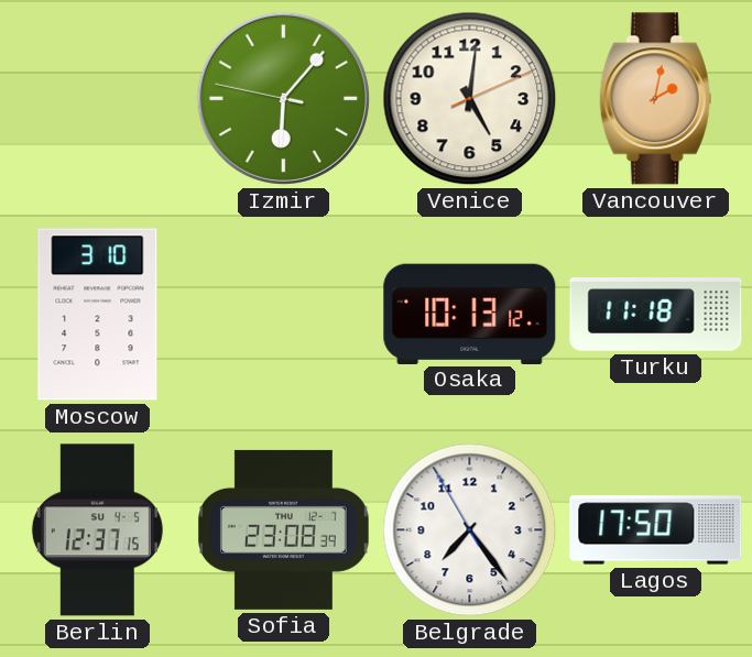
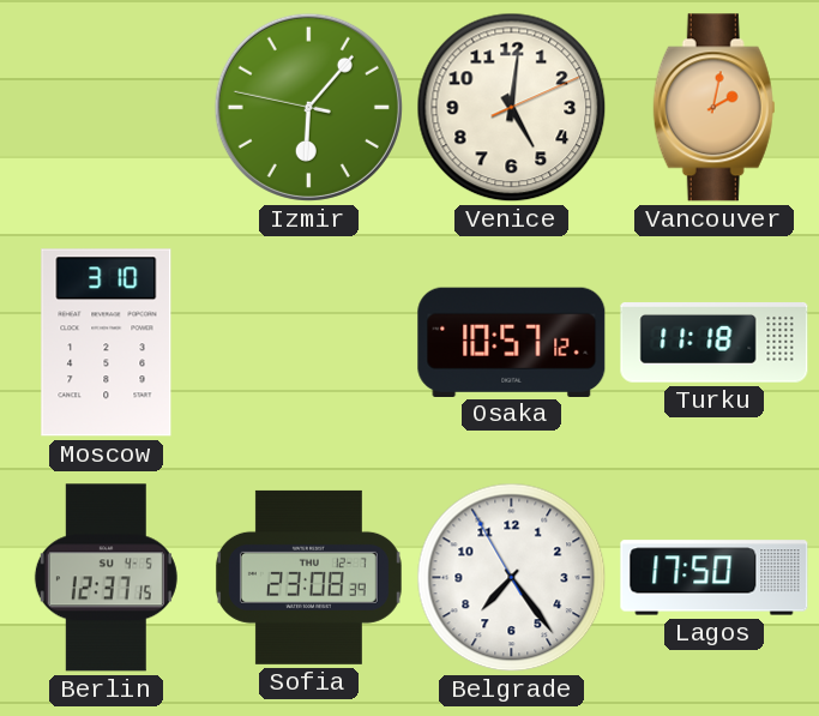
Osaka: 10:13 -> 10:57
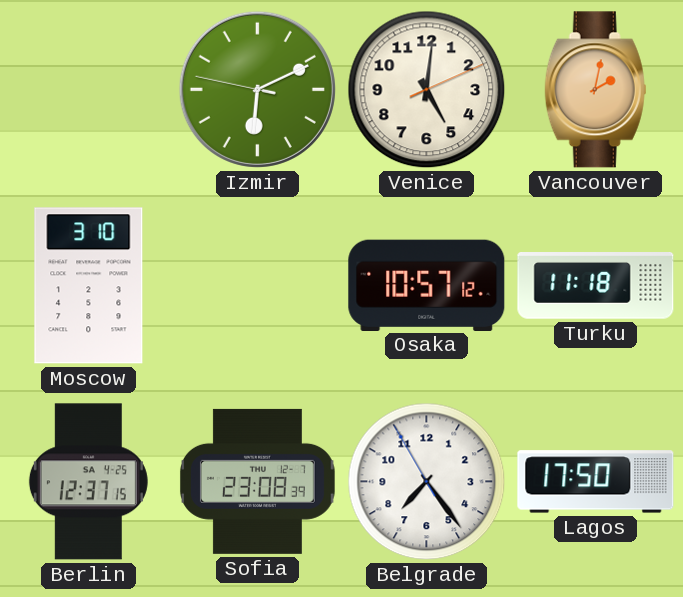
Izmir: 6:06 -> 6:10
Berlin date: SU 4-5 -> SA 4-25
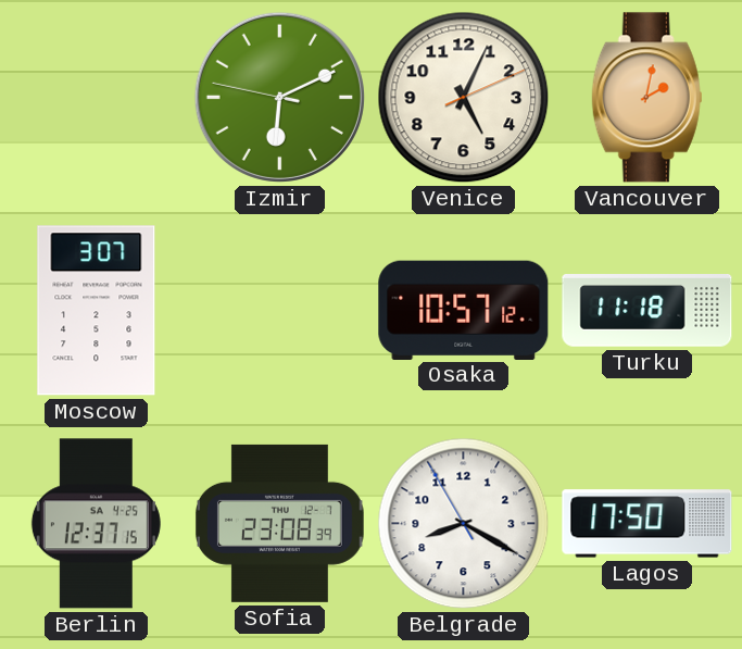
Venice: 5:01 -> 5:04
Moscow: 3:10 -> 3:07
Belgrade: 7:23 -> 8:19
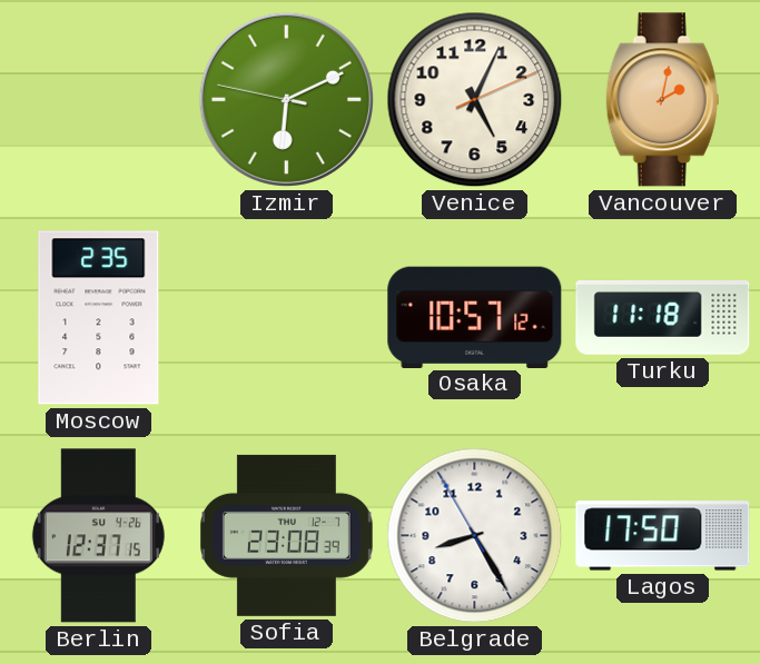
Moscow: 3:07 -> 2:35
Berlin date: SA 4-25 -> SU 4-26
Belgrade: 8:19 -> 8:24
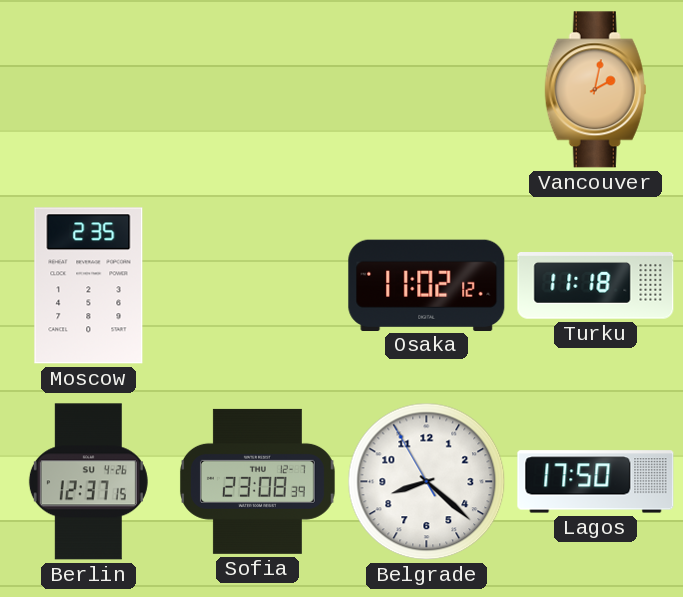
Izmir: 6:10 -> none
Venice: 5:04 -> none
Osaka: 10:57 -> 11:02
Belgrade: 8:24 -> 8:21
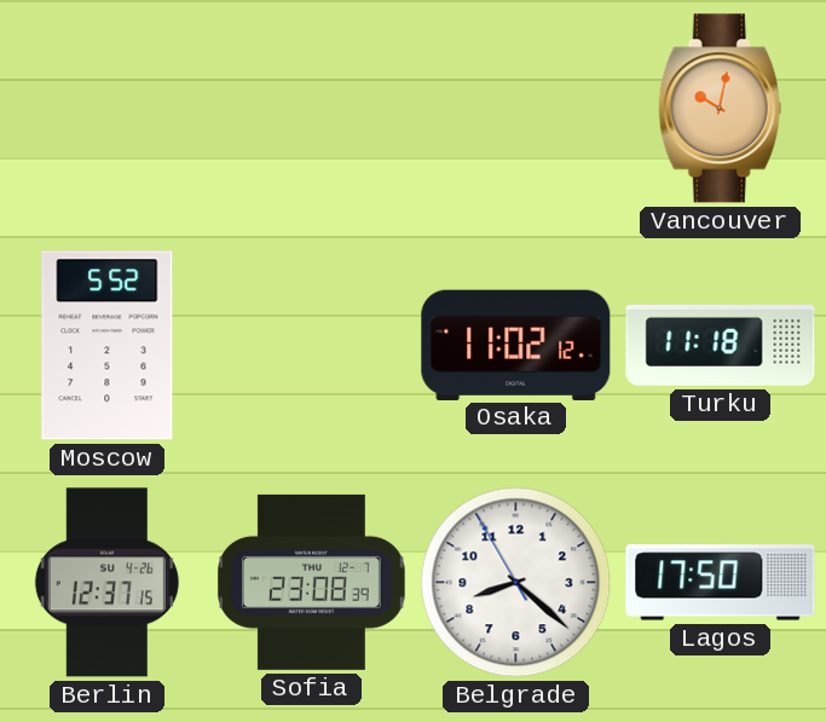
Vancouver: 2:02 -> 10:02
Moscow: 2:35 -> 5:52
